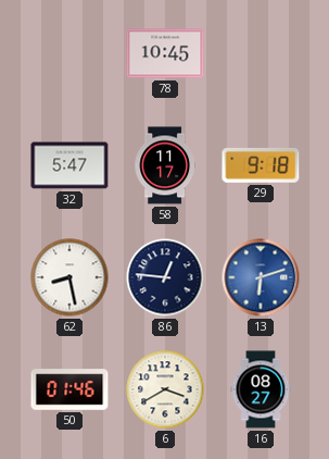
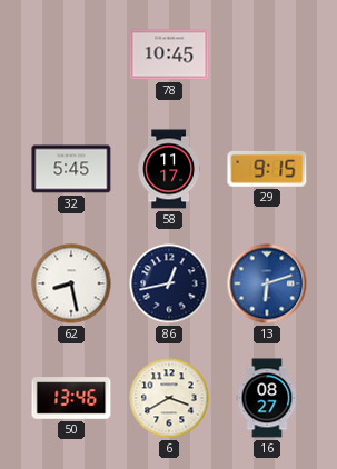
32: 5:47 -> 5:45
29: 9:18 -> 9:15
86: 12:46 -> 12:43
50: 01:46 -> 13:46
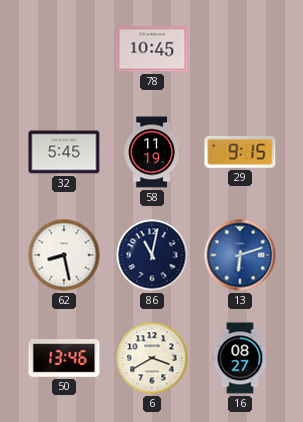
58: 11:17 -> 11:19
86: 12:43 -> 11:02
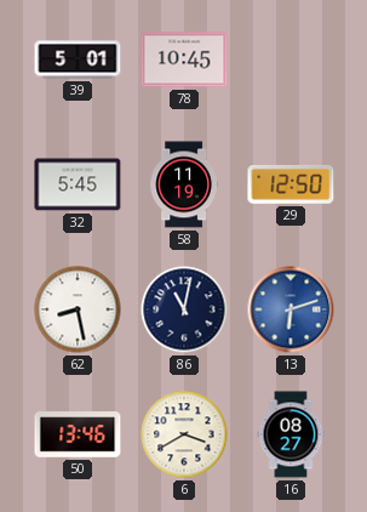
39: none -> 5:01
29: 9:15 -> 12:50
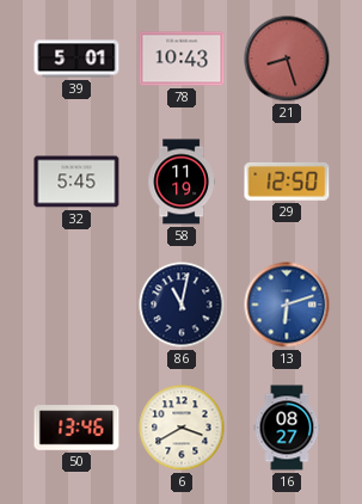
78: 10:45 -> 10:43
21: none -> 8:27
62: 8:28 -> none
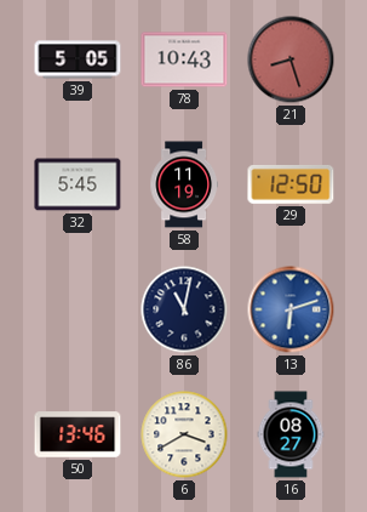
39: 5:01 -> 5:05
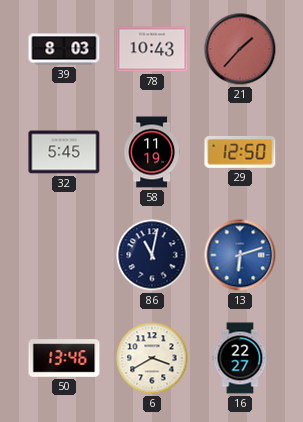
39: 5:05 -> 8:03
21: 8:27 -> 1:37
16: 08:27 -> 22:27
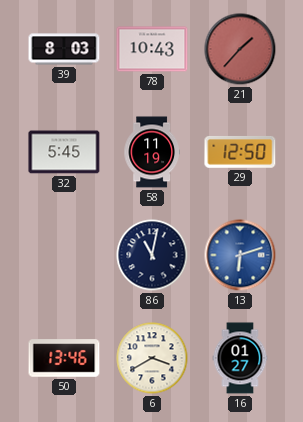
16: 22:27 -> 01:27
